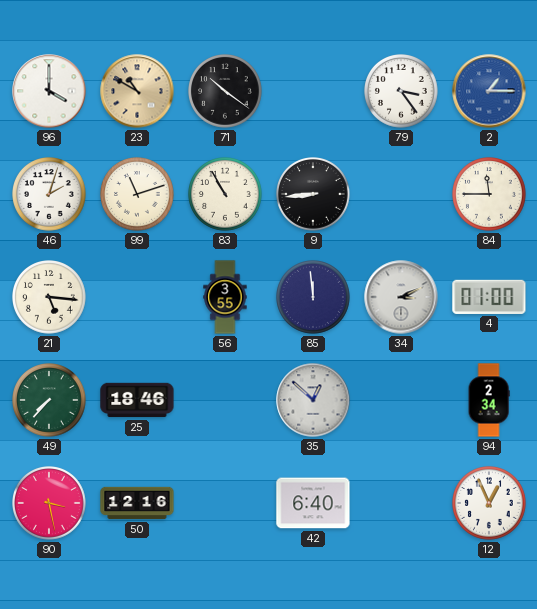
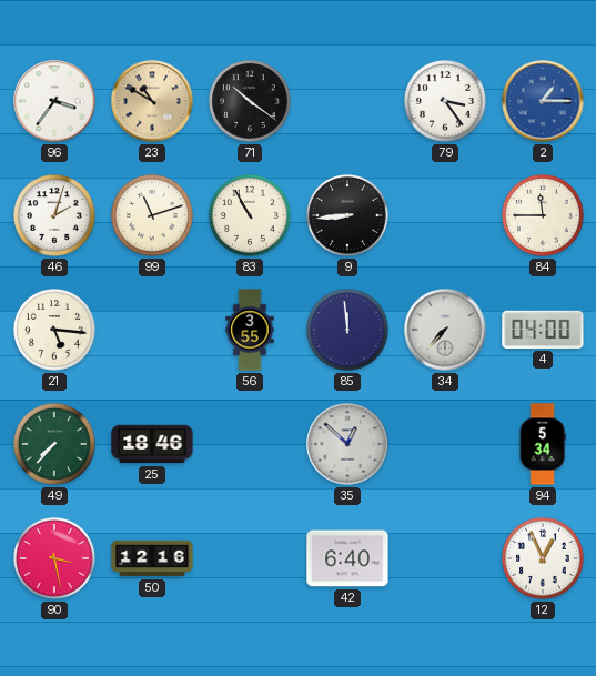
96: 4:00 -> 3:36
34: 3:11 -> 7:37
4: 01:00 -> 04:00
94: 2:34 -> 5:34
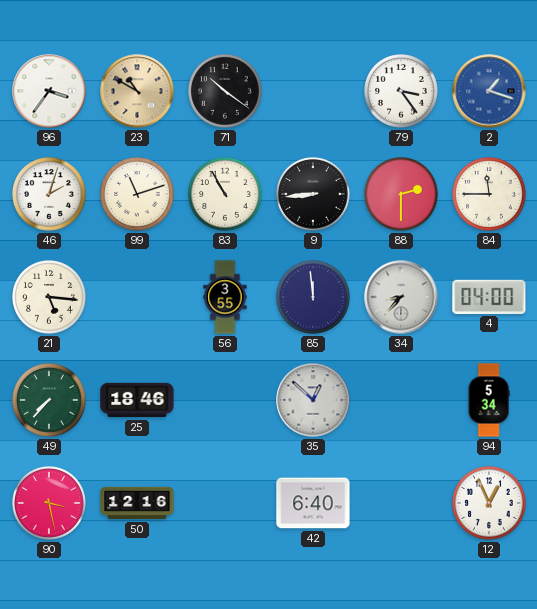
2: 1:15 -> 1:18
88: none -> 2:30
34: 7:37 -> 8:37
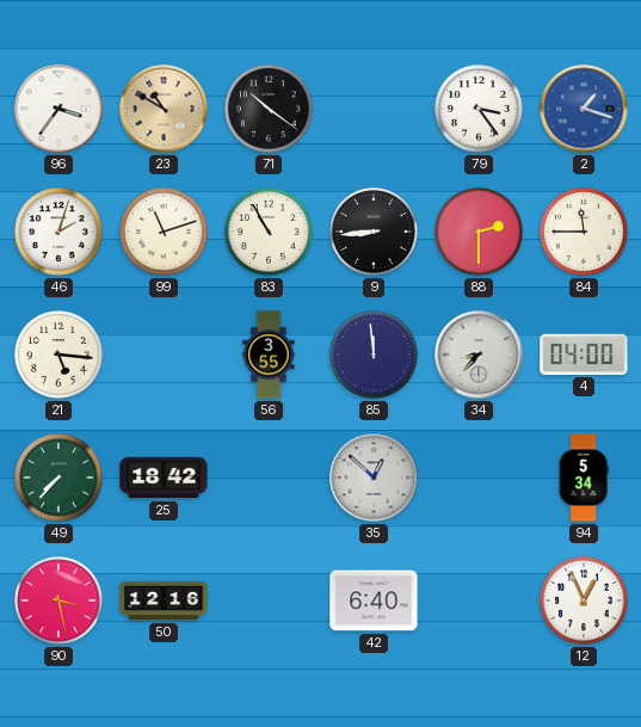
25: 18:46 -> 18:42
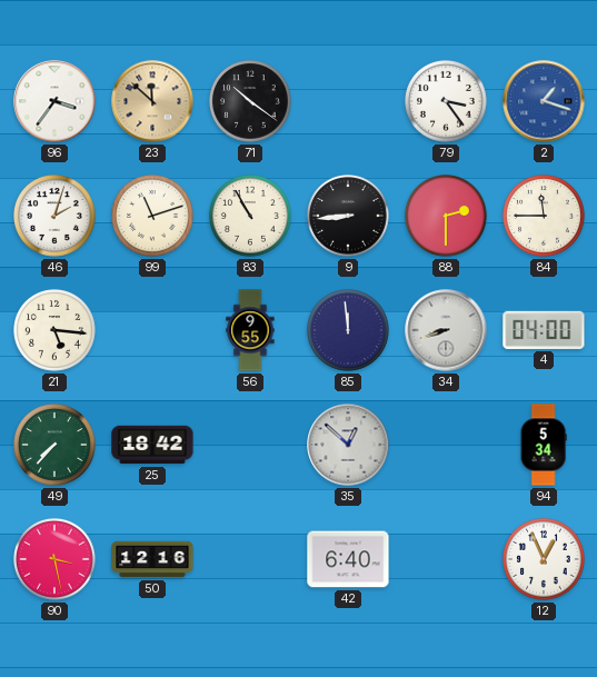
23: 10:50 -> 11:52
56: 3:55 -> 9:55
34: 8:37 -> 8:42
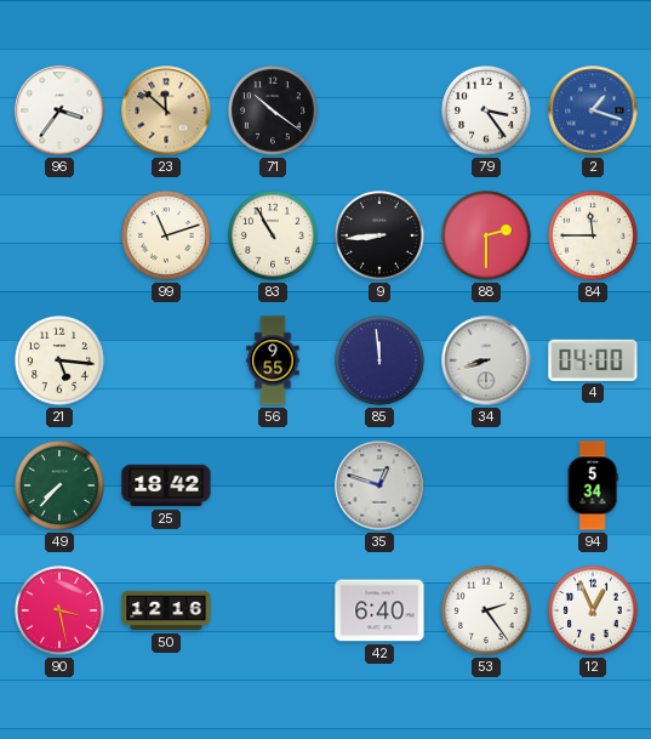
46: 2:03 -> none
35: 12:52 -> 12:48
53: none -> 2:24
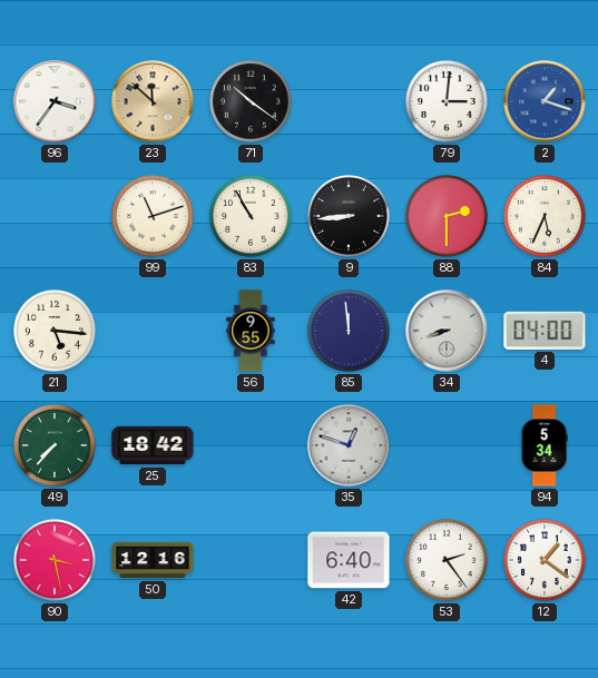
79: 3:24 -> 3:01
84: 11:45 -> 5:34
12: 12:56 -> 1:21
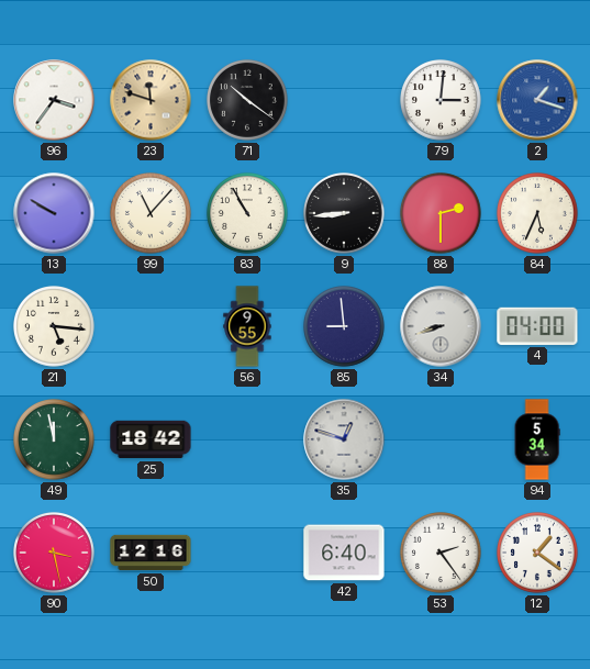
23: 11:52 -> 11:48
13: none -> 9:50
99: 11:12 -> 11:07
85: 11:59 -> 8:59
49: 7:37 -> 11:58
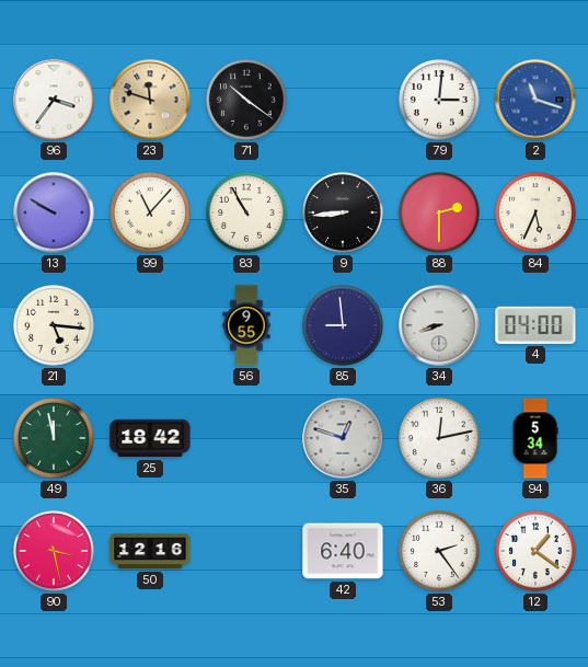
2: 1:18 -> 11:18
36: none -> 12:13
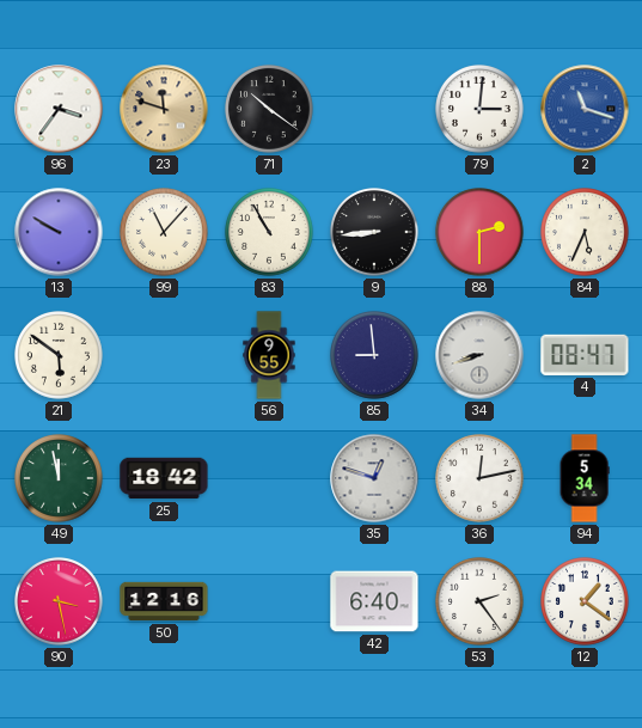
21: 5:16 -> 5:51
4: 04:00 -> 08:47
